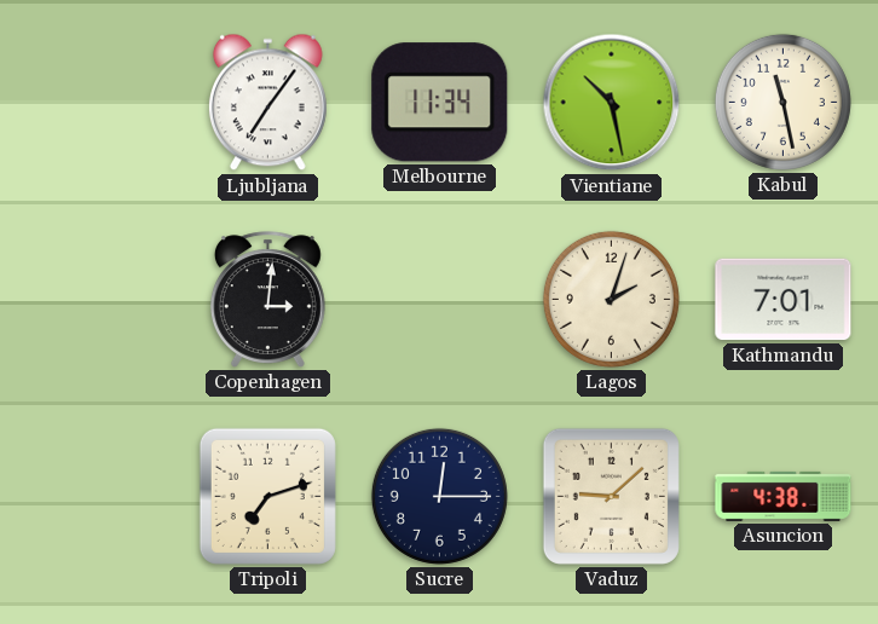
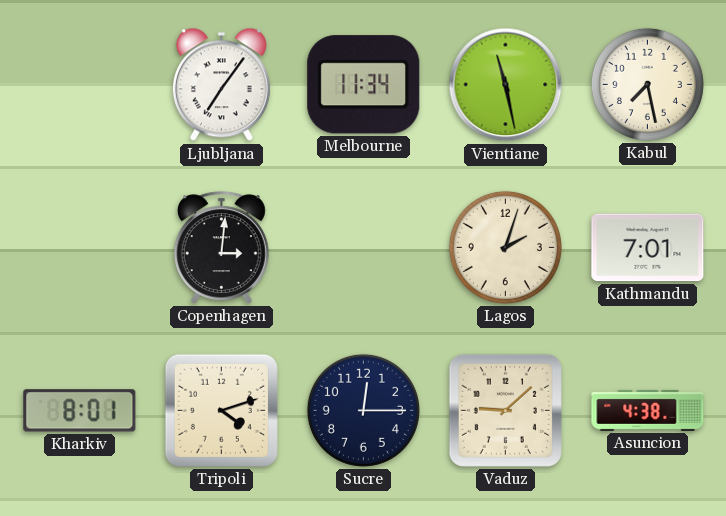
Vientiane: 10:28 -> 11:28
Kabul: 11:28 -> 7:28
Kharkiv: none -> 8:01
Tripoli: 7:12 -> 4:12
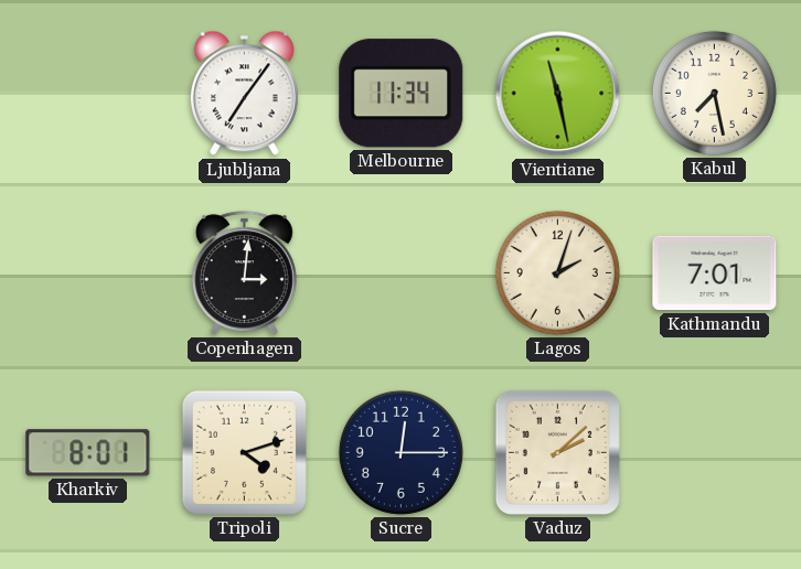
Vaduz: 9:08 -> 2:08
Asuncion: 4:38 -> none
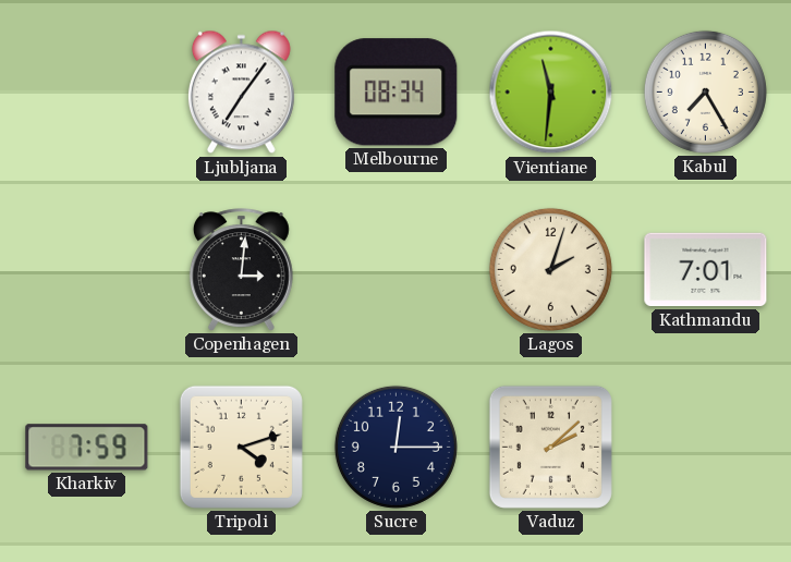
Melbourne: 11:34 -> 08:34
Vientiane: 11:28 -> 11:31
Kabul: 7:28 -> 7:25
Kharkiv: 8:01 -> 7:59
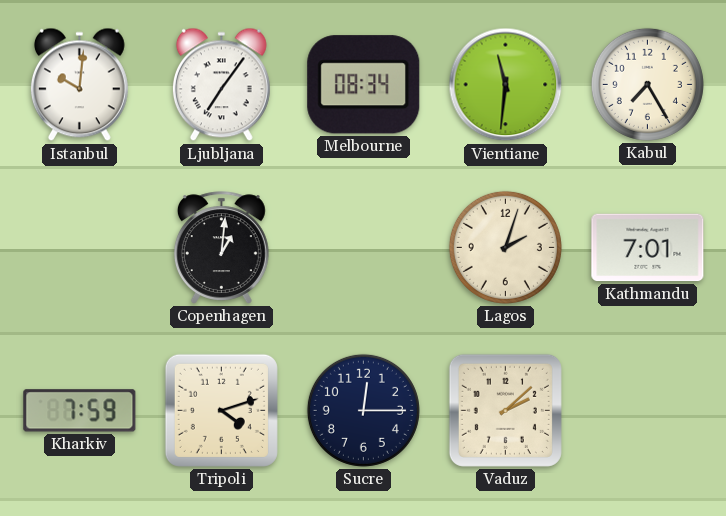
Istanbul: none -> 10:01
Copenhagen: 3:01 -> 1:01
